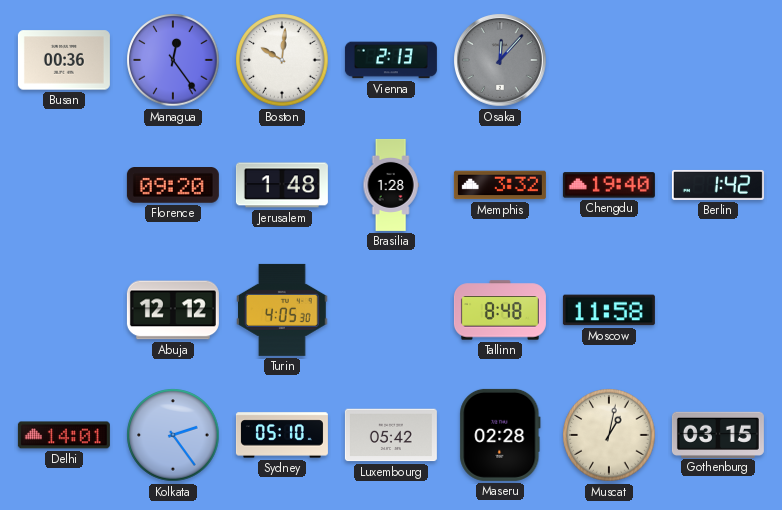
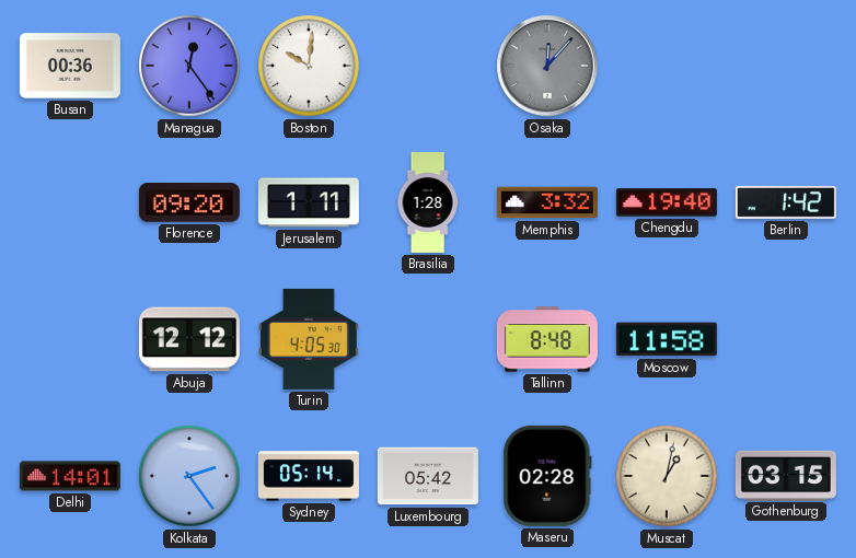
Vienna: 2:13 -> none
Jerusalem: 1:48 -> 1:11
Sydney: 05:10 -> 05:14
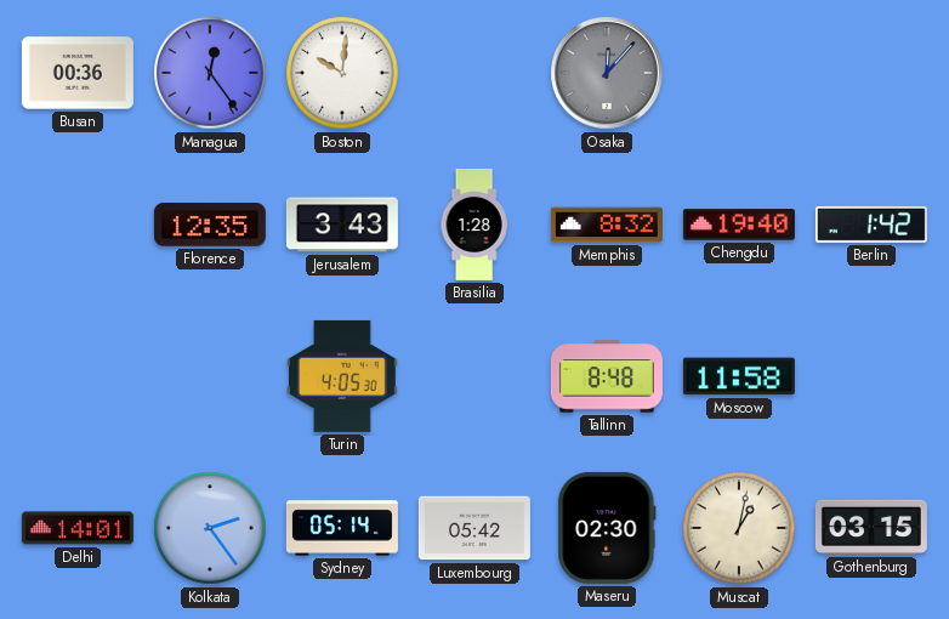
Florence: 09:20 -> 12:35
Jerusalem: 1:11 -> 3:43
Memphis: 3:32 -> 8:32
Abuja: 12:12 -> none
Maseru: 02:28 -> 02:30
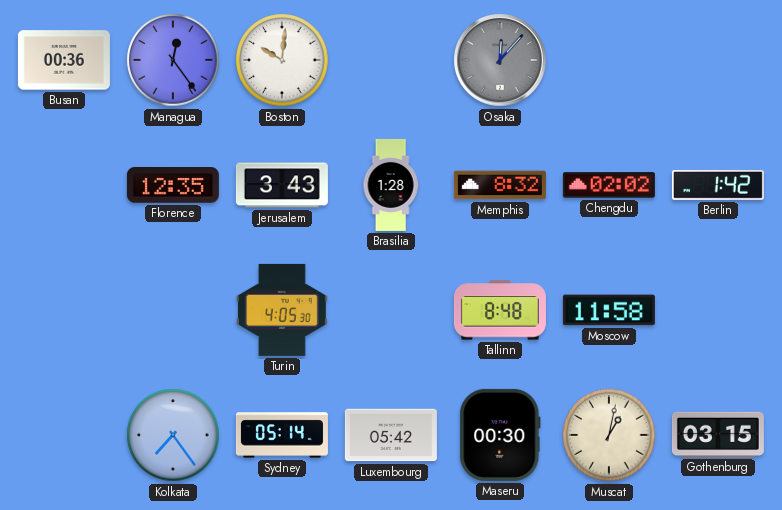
Chengdu: 19:40 -> 02:02
Delhi: 14:01 -> none
Kolkata: 2:24 -> 7:24
Maseru: 02:30 -> 00:30
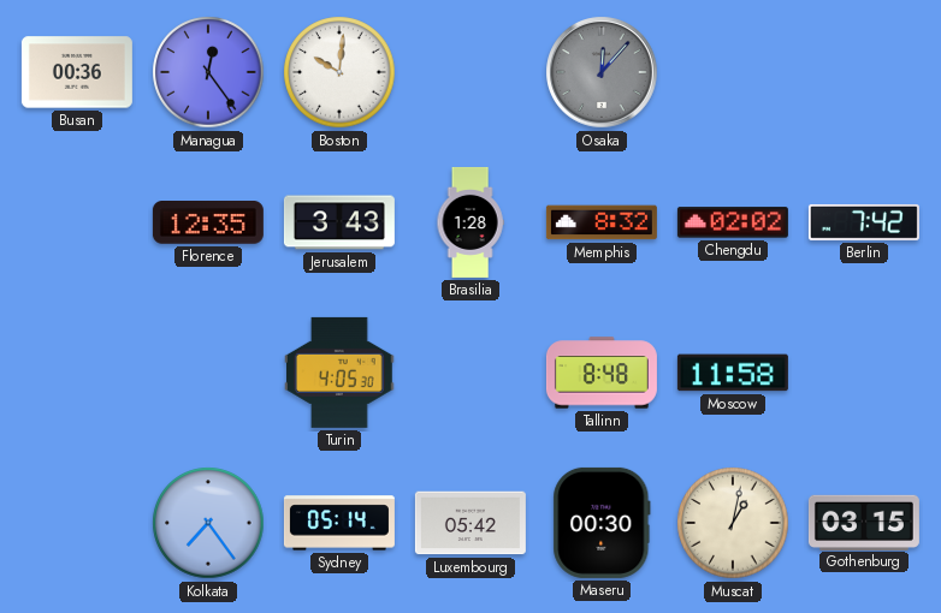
Berlin: 1:42 -> 7:42
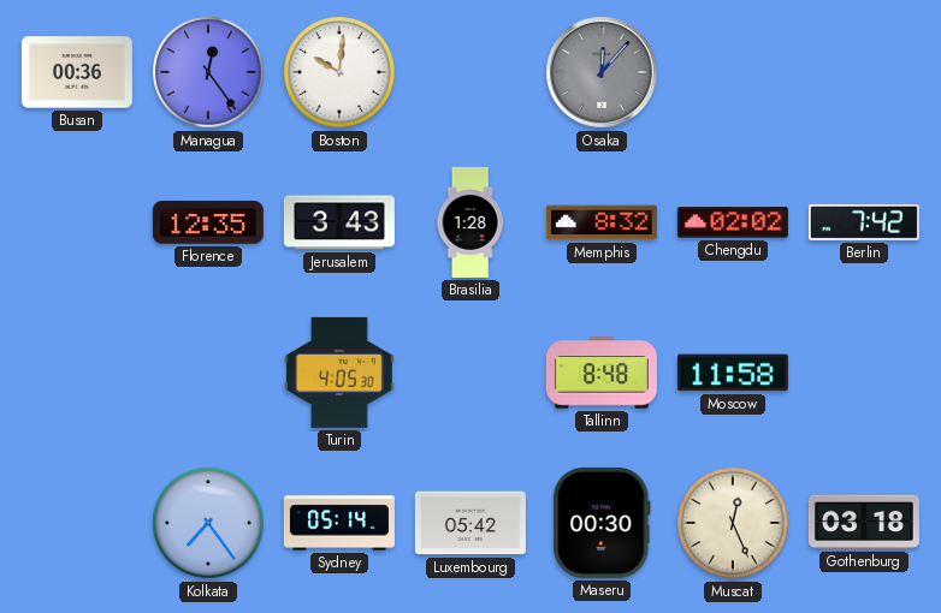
Muscat: 1:02 -> 12:26
Gothenburg: 03:15 -> 03:18
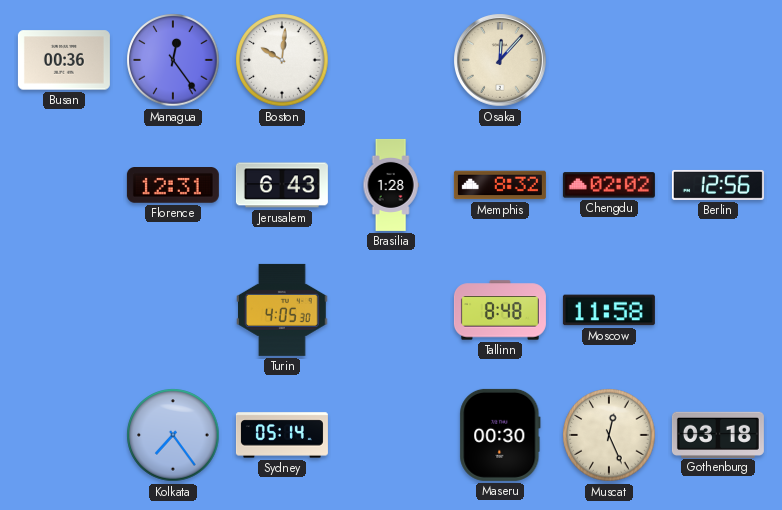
Osaka dial: grey -> cream
Florence: 12:35 -> 12:31
Jerusalem: 3:43 -> 6:43
Berlin: 7:42 -> 12:56
Luxembourg: 05:42 -> none
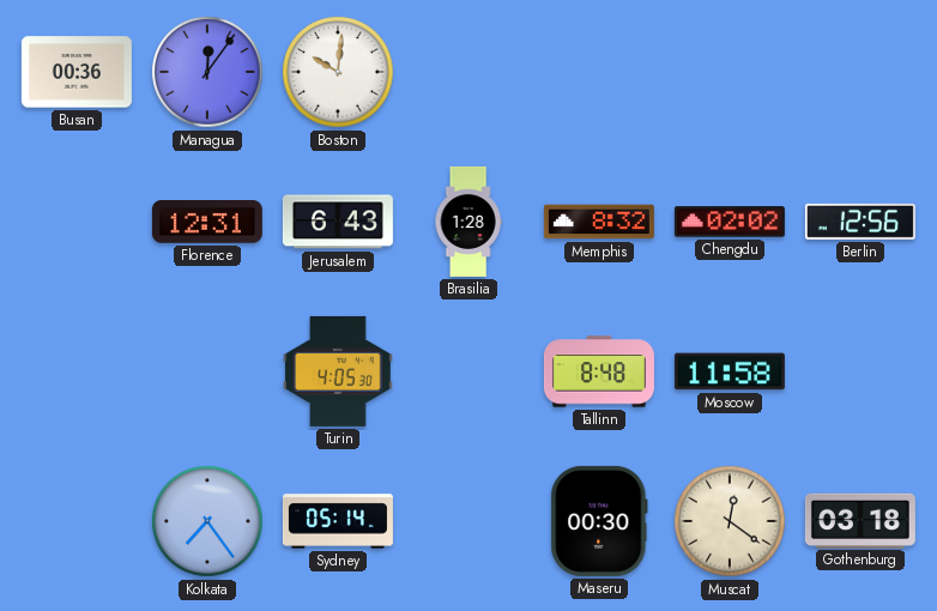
Managua: 12:24 -> 12:06
Osaka: 12:07 -> none
Muscat: 12:26 -> 12:21
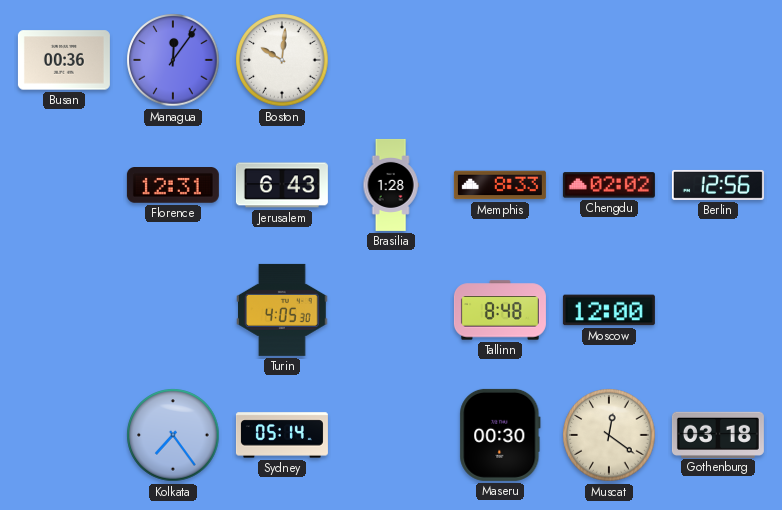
Memphis: 8:32 -> 8:33
Moscow: 11:58 -> 12:00
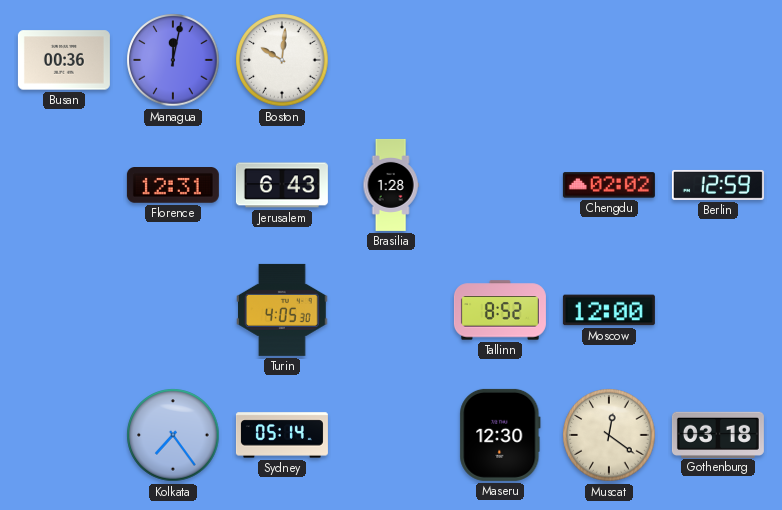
Managua: 12:06 -> 12:02
Memphis: 8:33 -> none
Berlin: 12:56 -> 12:59
Tallinn: 8:48 -> 8:52
Maseru: 00:30 -> 12:30
